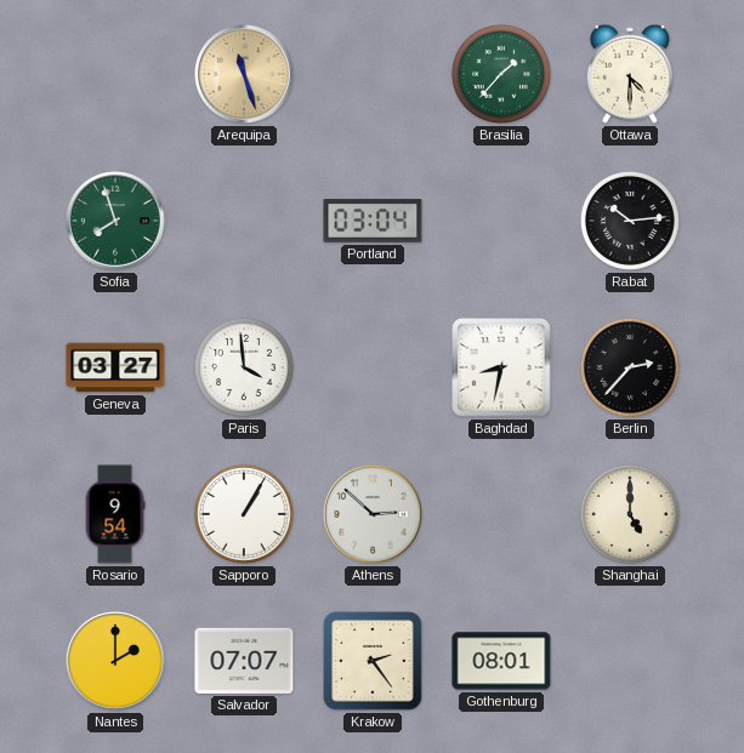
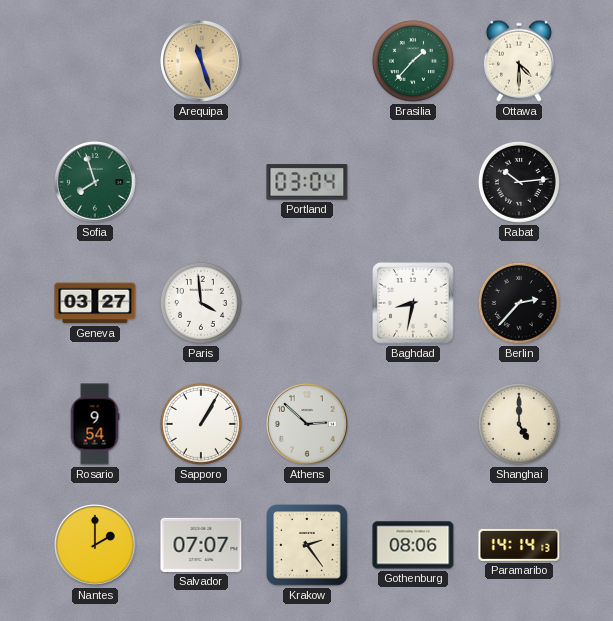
Gothenburg: 08:01 -> 08:06
Paramaribo: none -> 14:14
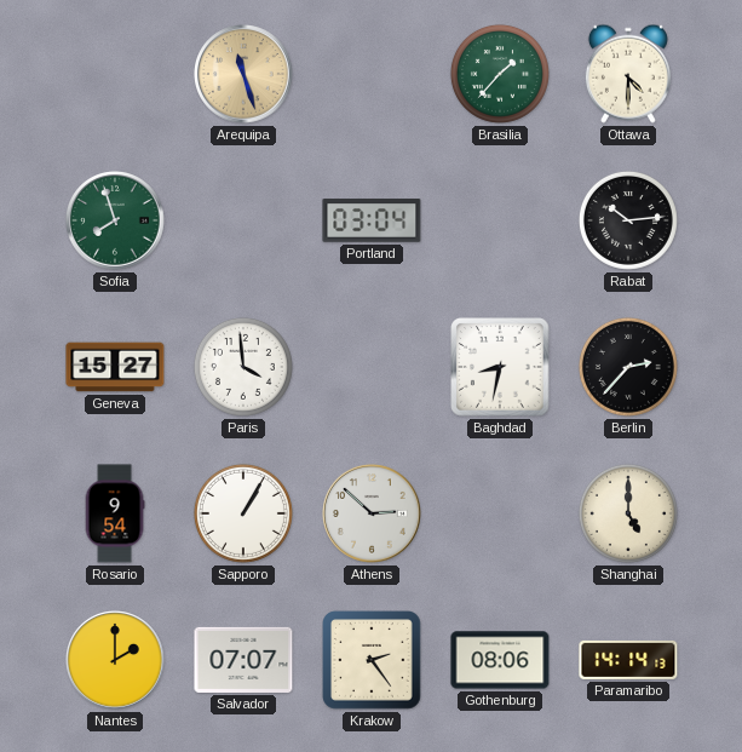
Geneva: 03:27 -> 15:27
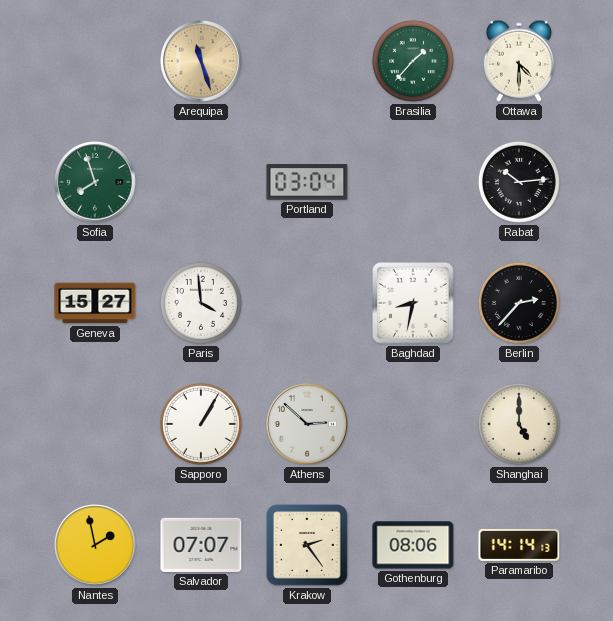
Rosario: 9:54 -> none
Nantes: 2:00 -> 1:58
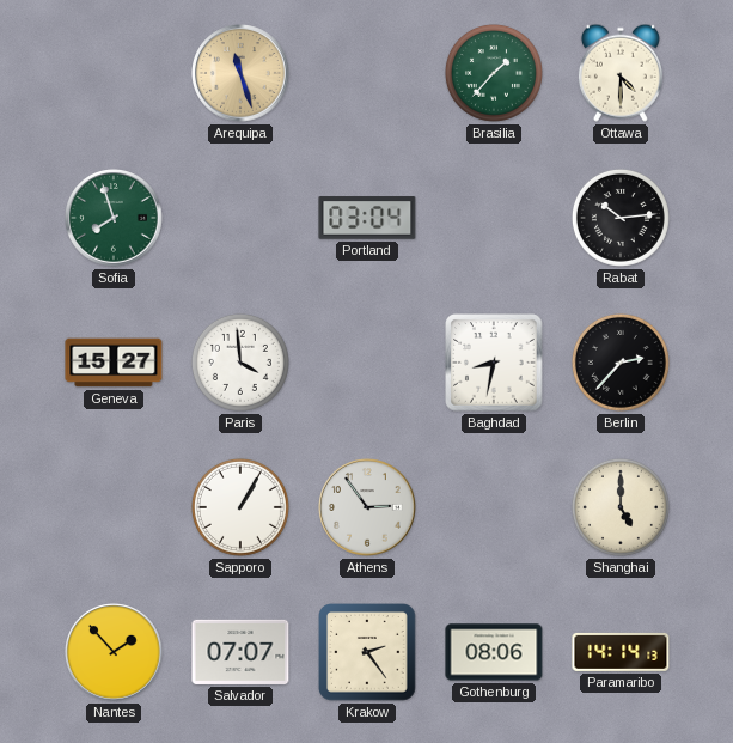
Athens: 2:52 -> 2:54
Nantes: 1:58 -> 1:53
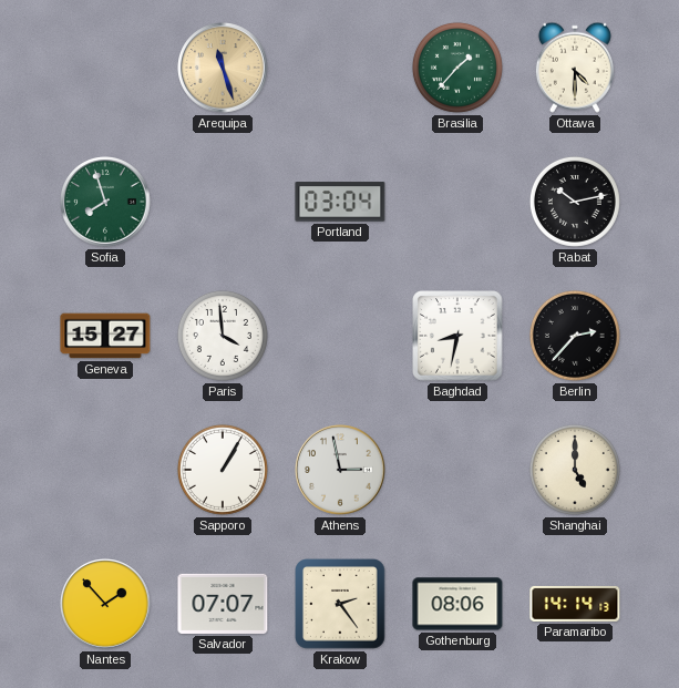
Rabat: 10:14 -> 10:13
Athens: 2:54 -> 2:58
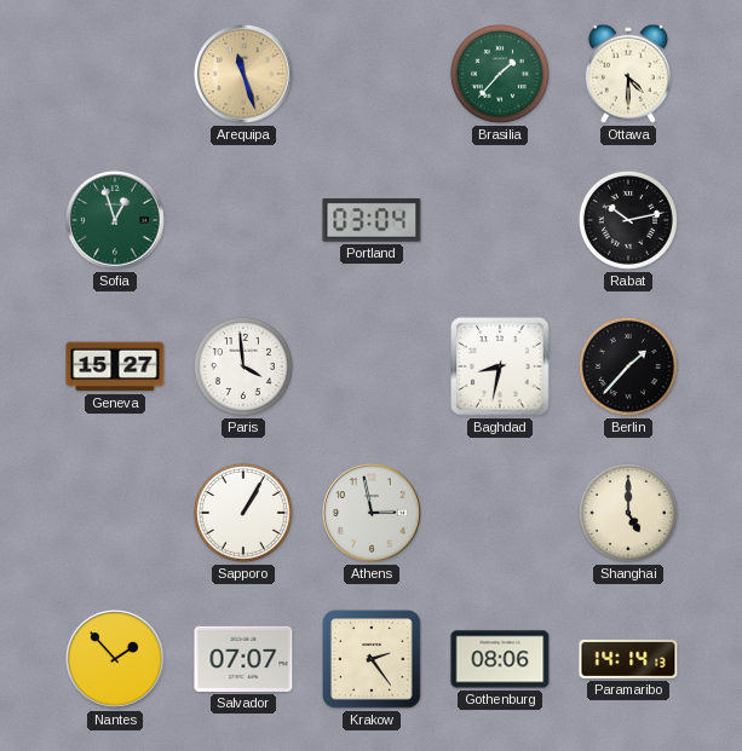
Sofia: 7:57 -> 12:57
Berlin: 2:37 -> 1:37
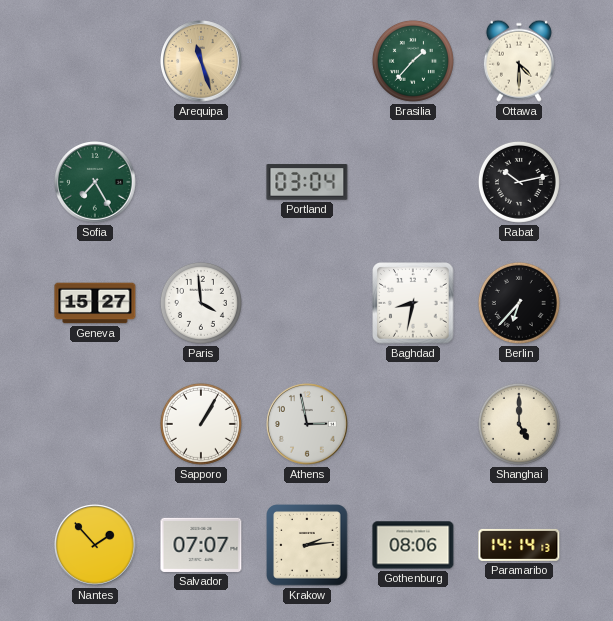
Sofia: 12:57 -> 7:25
Berlin: 1:37 -> 6:37
Krakow: 2:24 -> 2:14
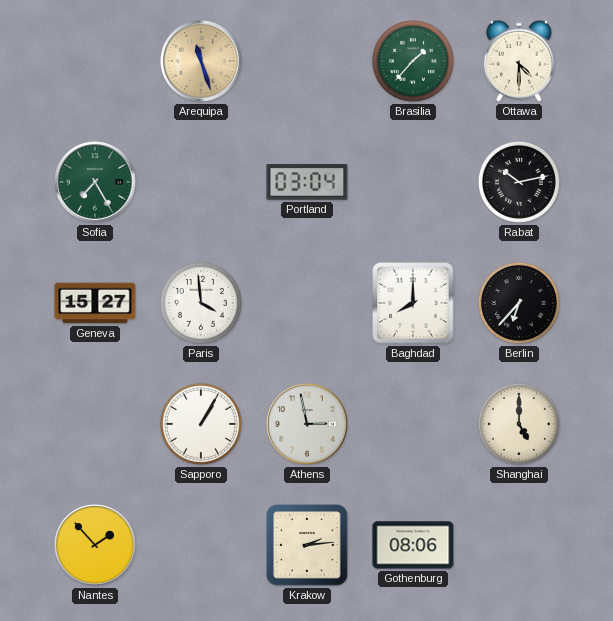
Baghdad: 8:32 -> 8:00
Salvador: 07:07 -> none
Paramaribo: 14:14 -> none
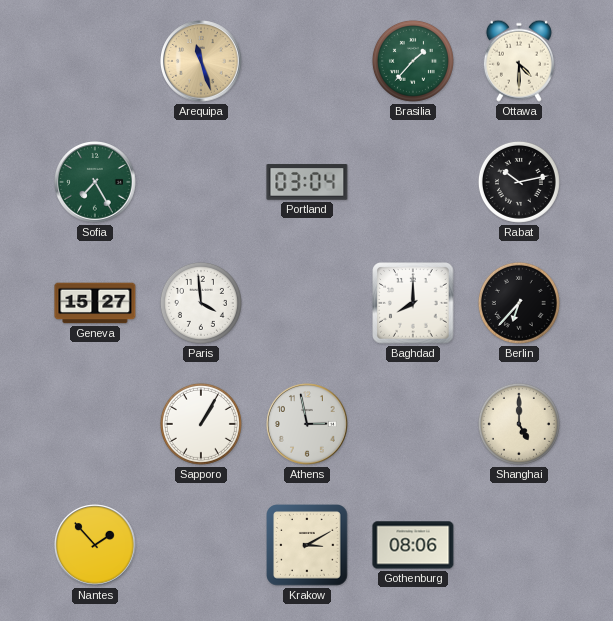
Krakow: 2:14 -> 3:10
